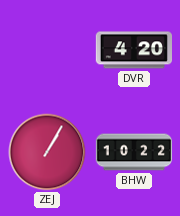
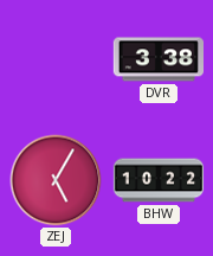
DVR: 4:20 -> 3:38
ZEJ: 1:05 -> 5:05
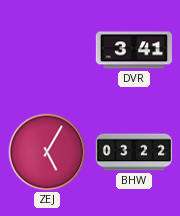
DVR: 3:38 -> 3:41
BHW: 10:22 -> 03:22
